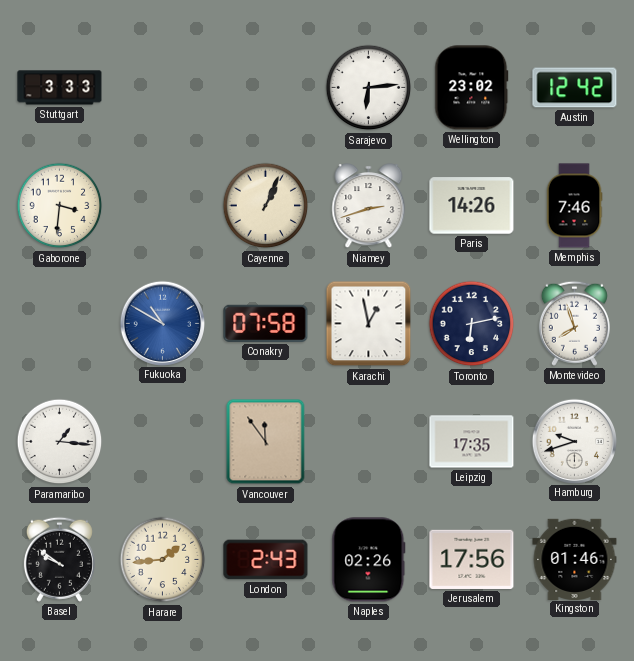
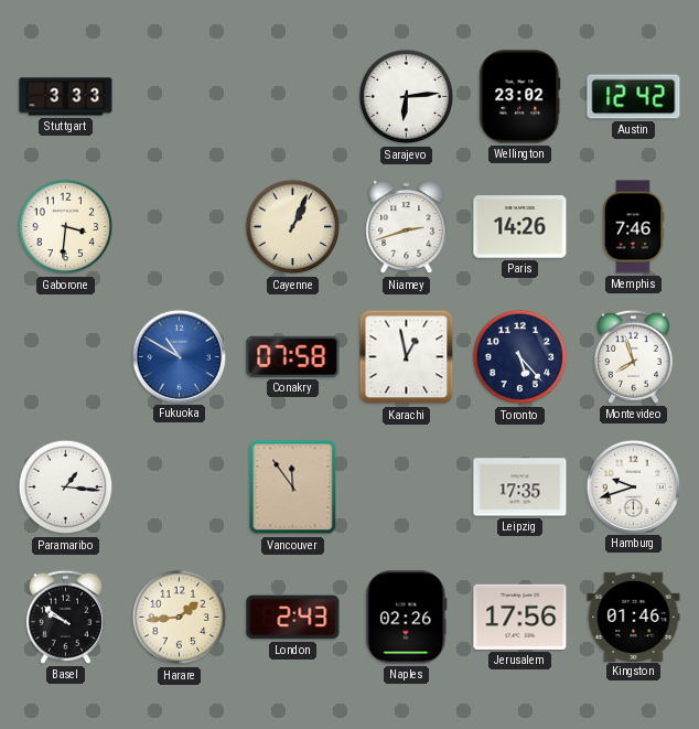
Toronto: 6:13 -> 5:23
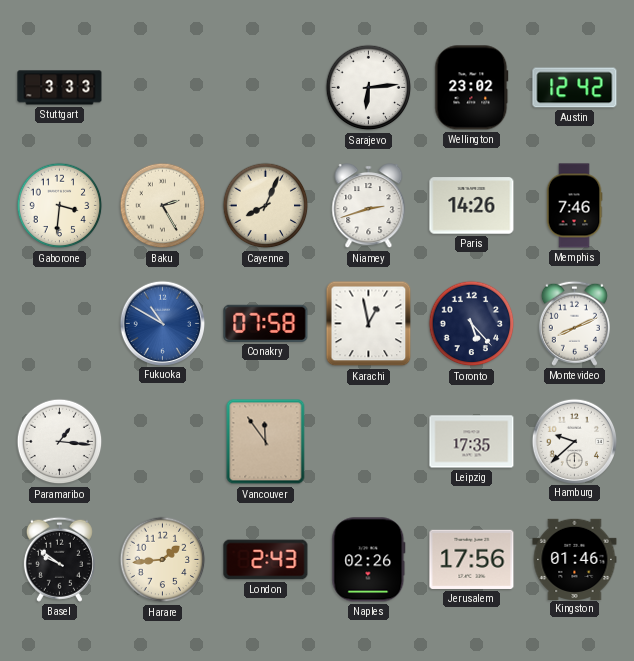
Baku: none -> 2:25
Cayenne: 1:04 -> 8:04
Montevideo: 7:57 -> 8:11
Hamburg: 9:42 -> 9:38
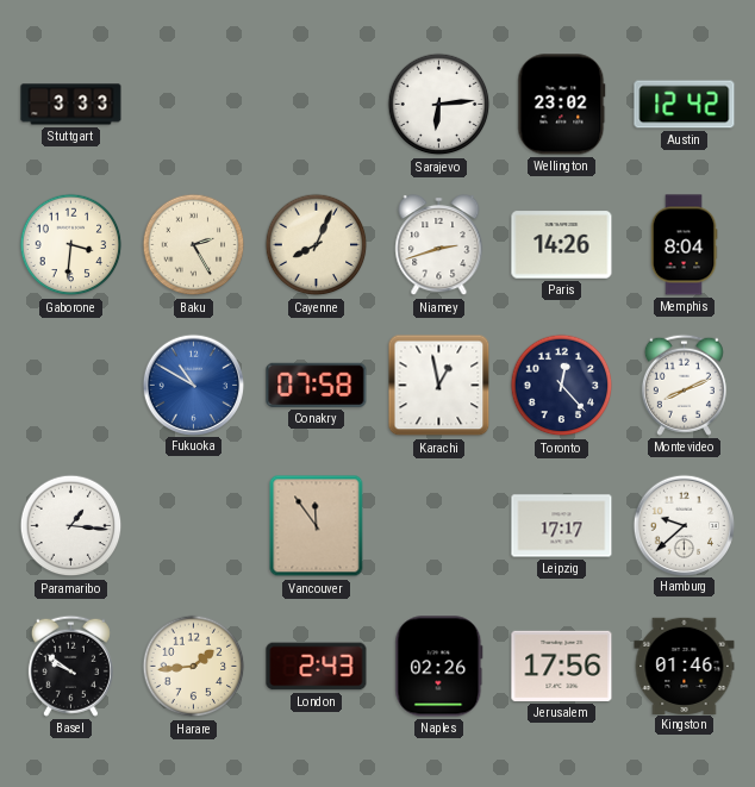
Memphis: 7:46 -> 8:04
Toronto: 5:23 -> 12:23
Leipzig: 17:35 -> 17:17
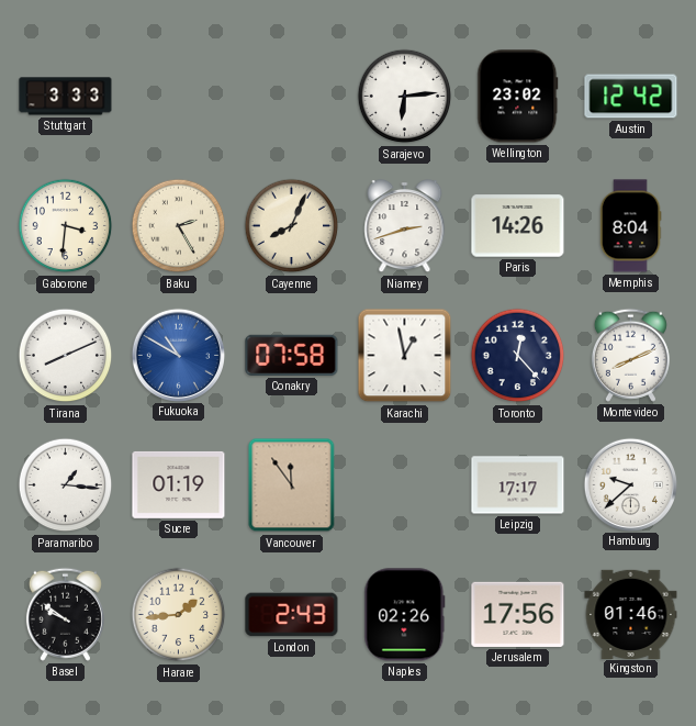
Tirana: none -> 8:11
Sucre: none -> 01:19
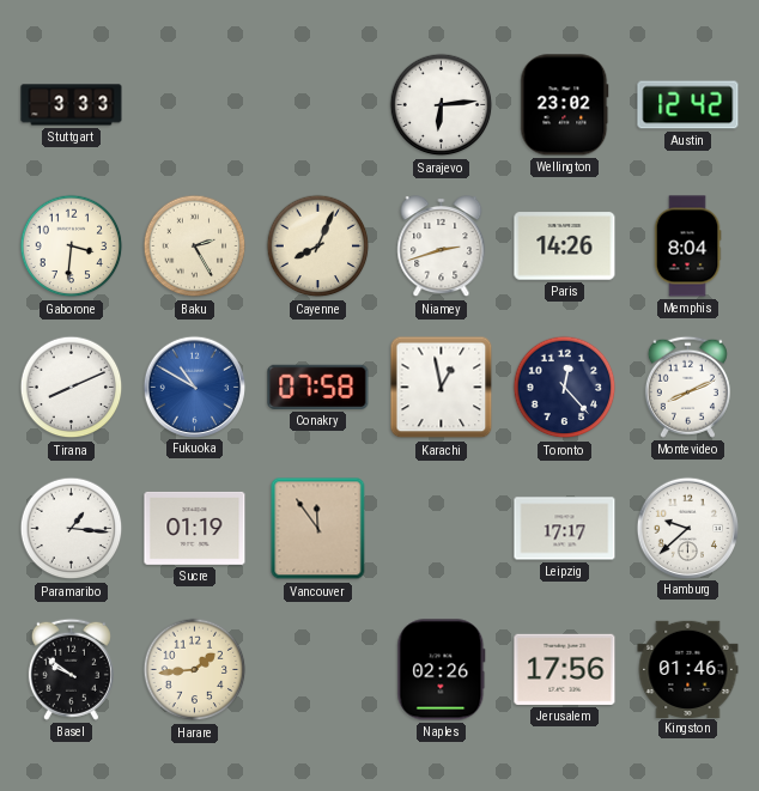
London: 2:43 -> none
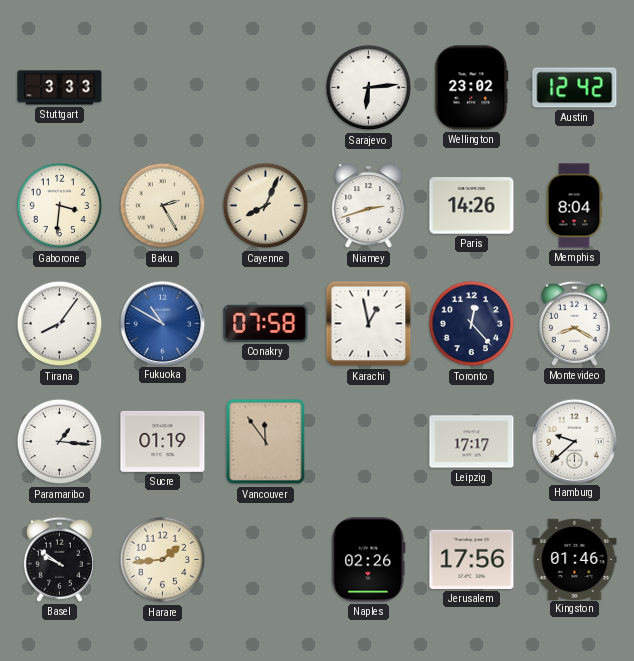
Tirana: 8:11 -> 8:06
Montevideo: 8:11 -> 8:20
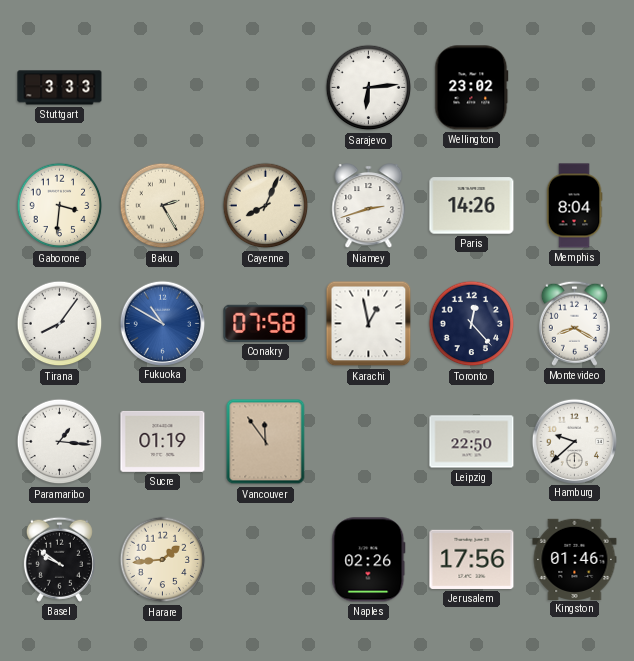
Austin: 12:42 -> none
Leipzig: 17:17 -> 22:50
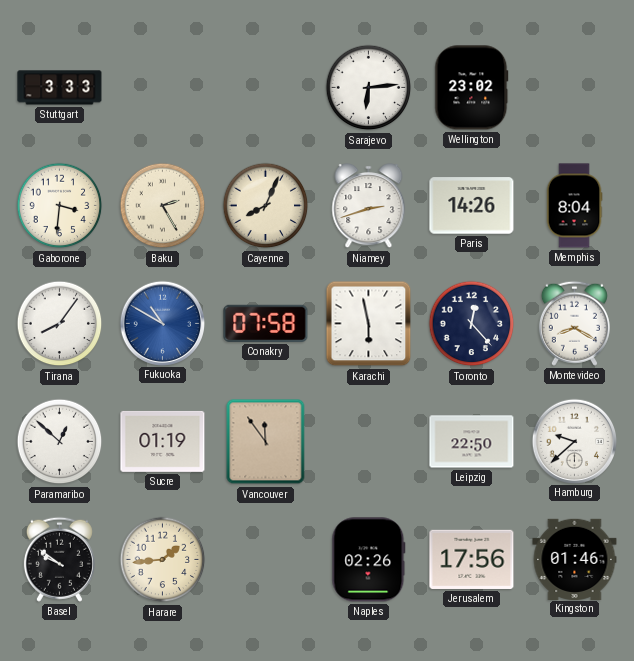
Karachi: 12:58 -> 5:58
Paramaribo: 1:16 -> 12:52
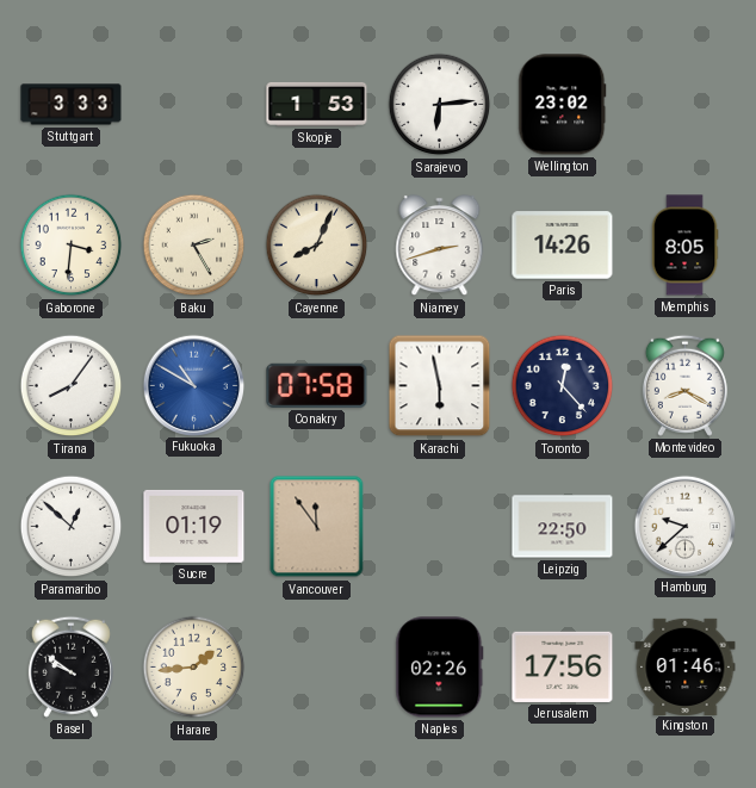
Skopje: none -> 1:53
Memphis: 8:04 -> 8:05
